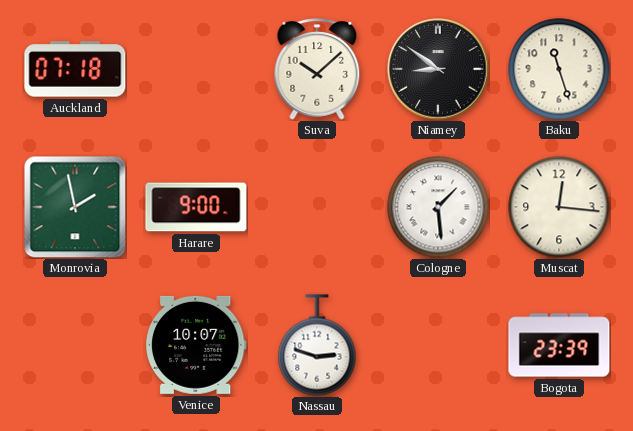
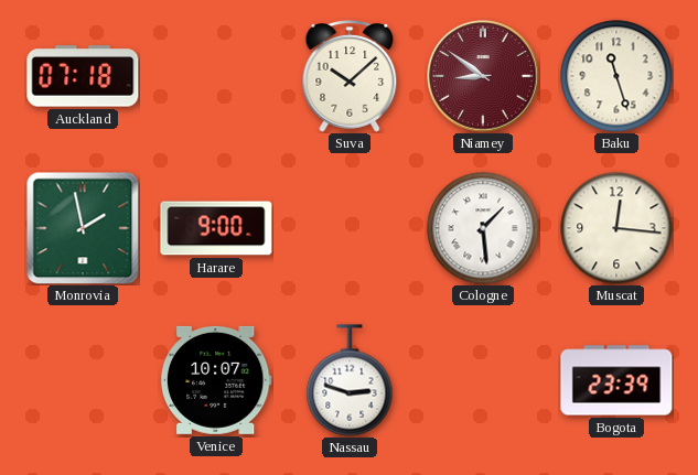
Niamey dial: black -> burgundy
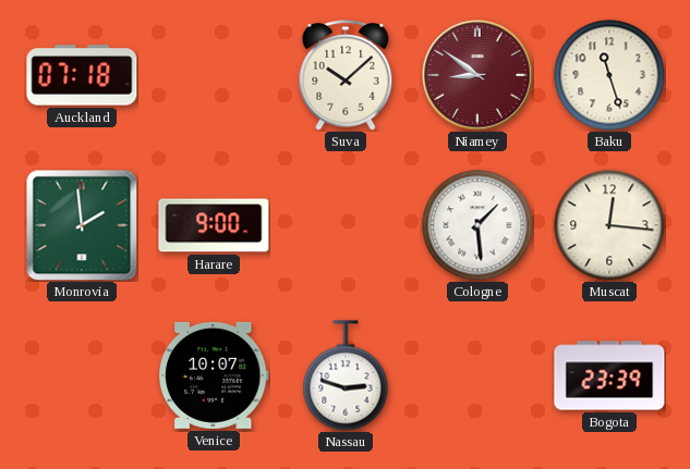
Monrovia: 1:58 -> 1:59
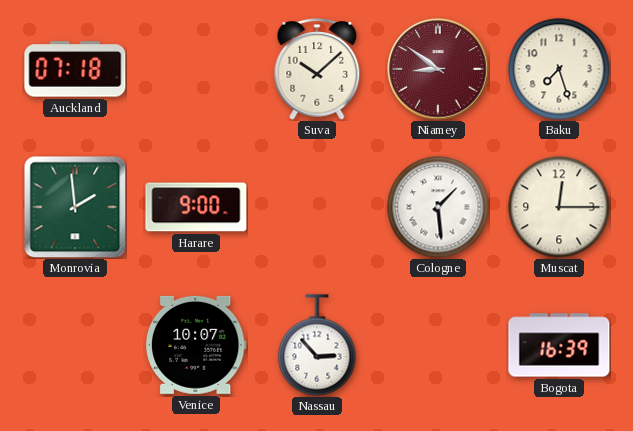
Baku: 11:27 -> 7:27
Muscat: 12:16 -> 12:15
Nassau: 2:48 -> 2:53
Bogota: 23:39 -> 16:39
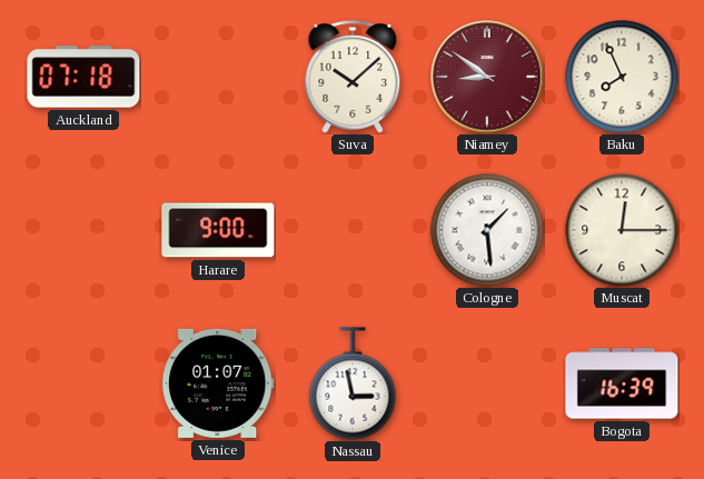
Baku: 7:27 -> 7:56
Monrovia: 1:59 -> none
Venice: 10:07 -> 01:07
Nassau: 2:53 -> 2:58
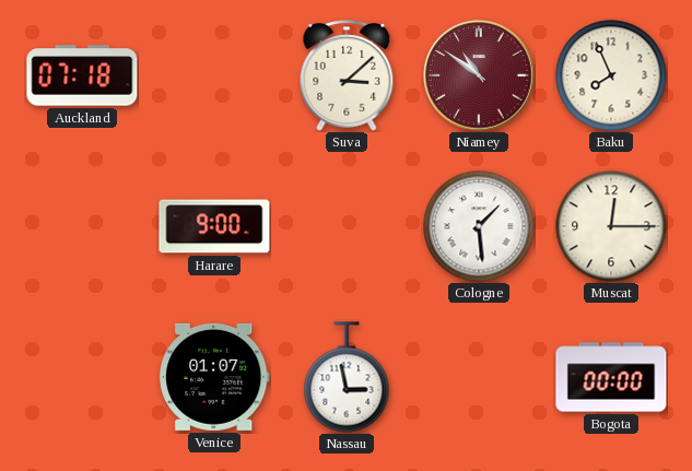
Suva: 10:08 -> 3:08
Niamey: 8:51 -> 10:51
Bogota: 16:39 -> 00:00
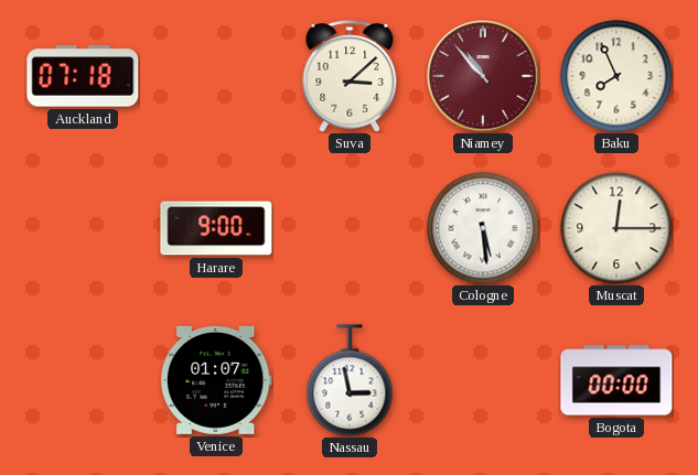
Niamey: 10:51 -> 10:53
Cologne: 1:29 -> 5:29
